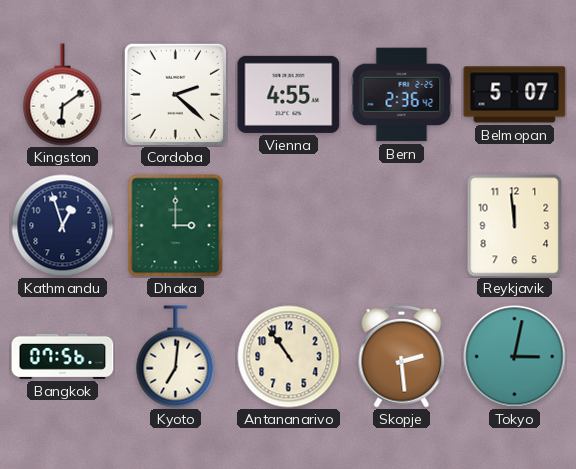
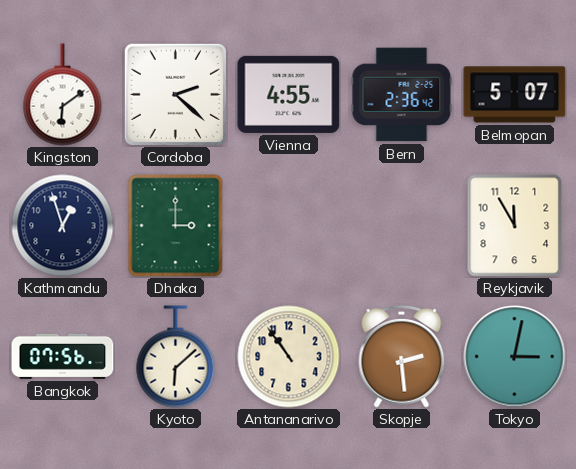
Reykjavik: 11:59 -> 11:55
Kyoto: 7:01 -> 6:08
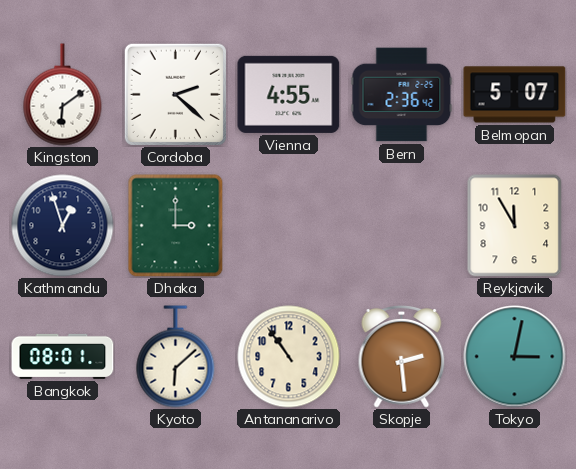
Bangkok: 07:56 -> 08:01
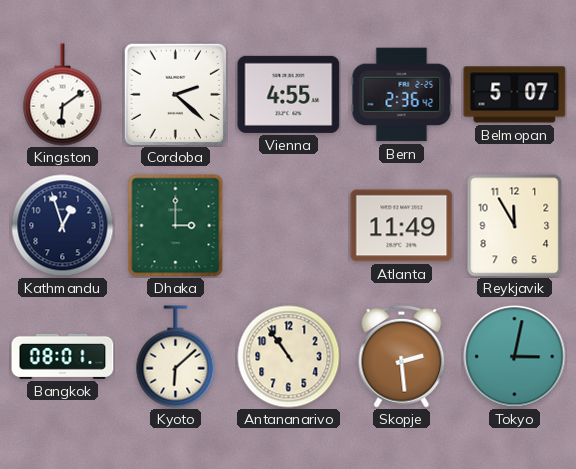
Atlanta: none -> 11:49
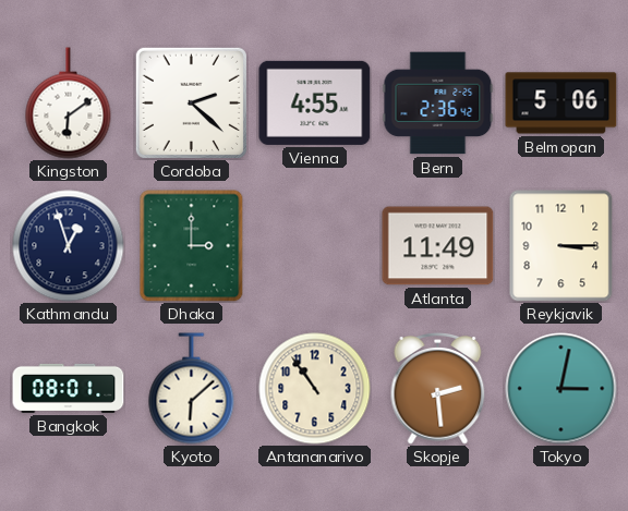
Belmopan: 5:07 -> 5:06
Reykjavik: 11:55 -> 3:15
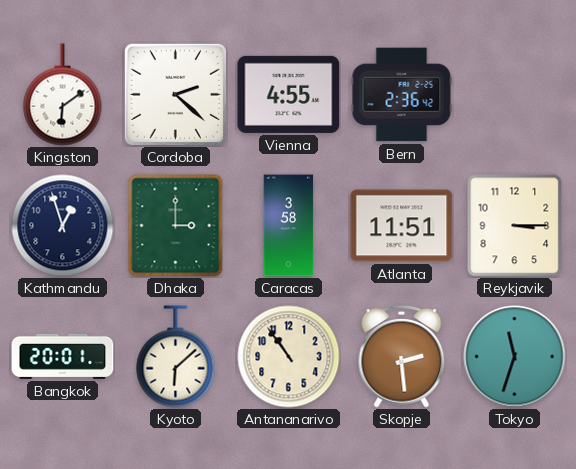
Belmopan: 5:06 -> none
Caracas: none -> 3:58
Atlanta: 11:49 -> 11:51
Bangkok: 08:01 -> 20:01
Tokyo: 3:02 -> 11:33
